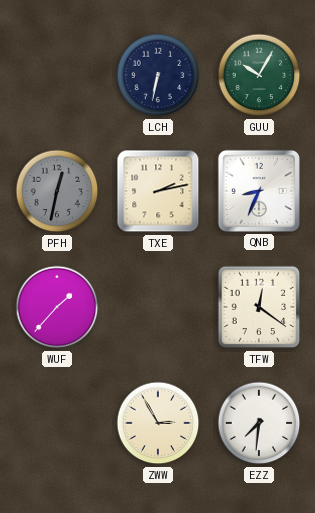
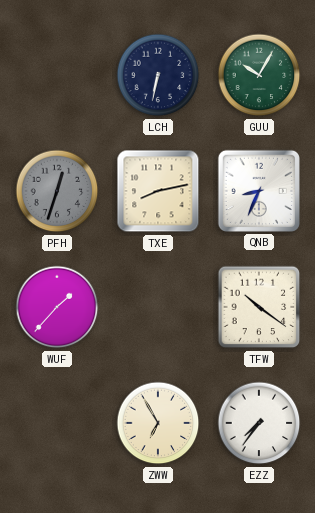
PFH: 12:32 -> 12:33
TXE: 2:13 -> 8:13
TFW: 12:21 -> 10:21
ZWW: 2:55 -> 6:55
EZZ: 7:31 -> 7:36
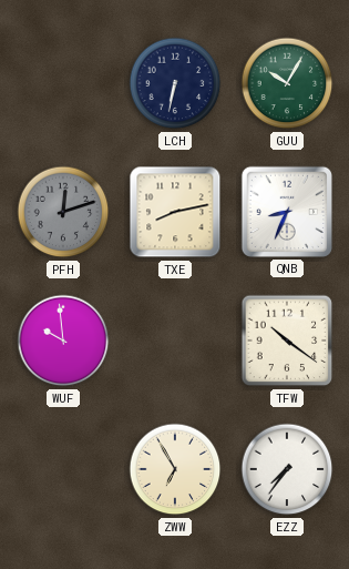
PFH: 12:33 -> 12:12
WUF: 1:37 -> 9:59
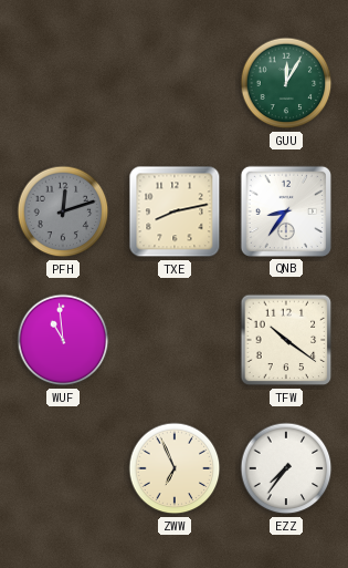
LCH: 6:32 -> none
GUU: 10:05 -> 12:05
QNB: 8:34 -> 8:36
WUF: 9:59 -> 10:59
ZWW: 6:55 -> 6:56
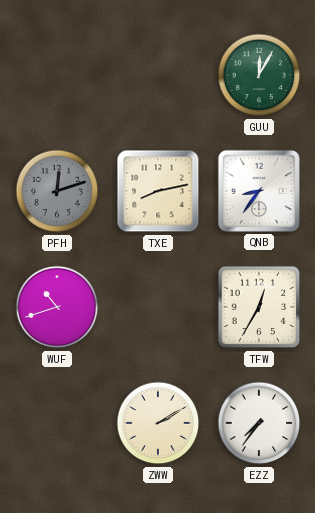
WUF: 10:59 -> 10:42
TFW: 10:21 -> 12:35
ZWW: 6:56 -> 2:10
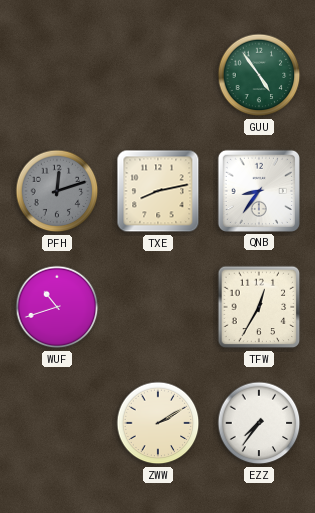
GUU: 12:05 -> 4:54
